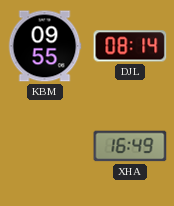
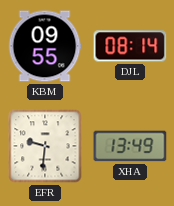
EFR: none -> 9:31
XHA: 16:49 -> 13:49
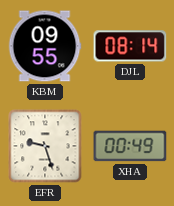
EFR: 9:31 -> 9:27
XHA: 13:49 -> 00:49
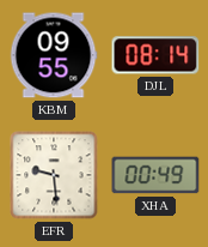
EFR: 9:27 -> 9:29
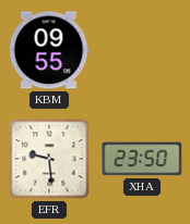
DJL: 08:14 -> none
XHA: 00:49 -> 23:50
